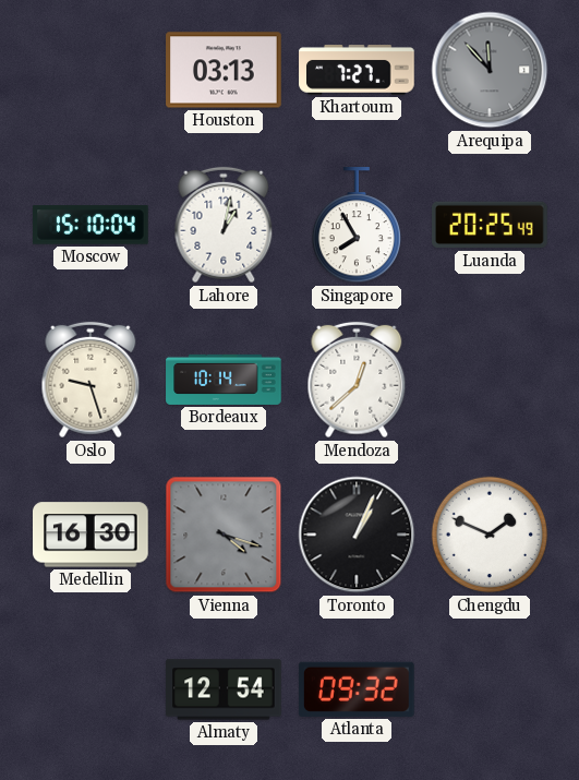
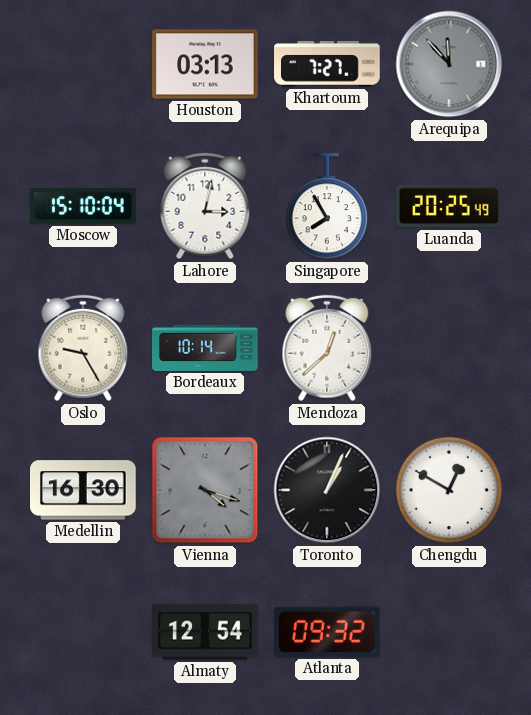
Lahore: 1:02 -> 3:02
Oslo: 9:27 -> 9:25
Chengdu: 1:49 -> 12:50
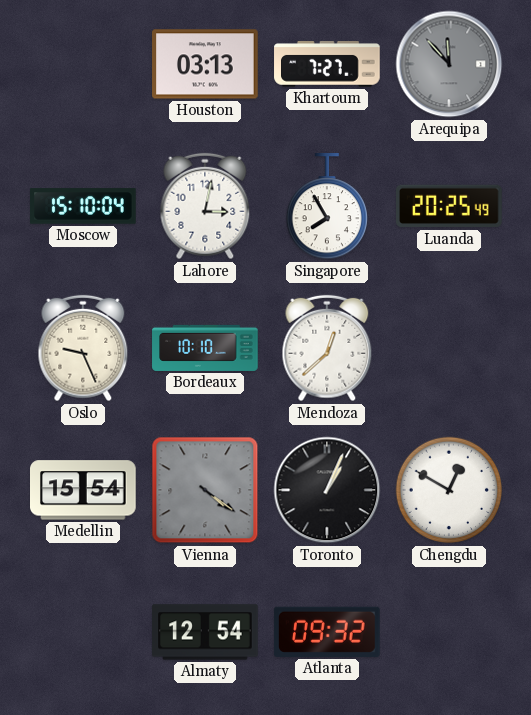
Oslo: 9:25 -> 9:26
Bordeaux: 10:14 -> 10:10
Medellin: 16:30 -> 15:54
Vienna: 4:18 -> 4:21
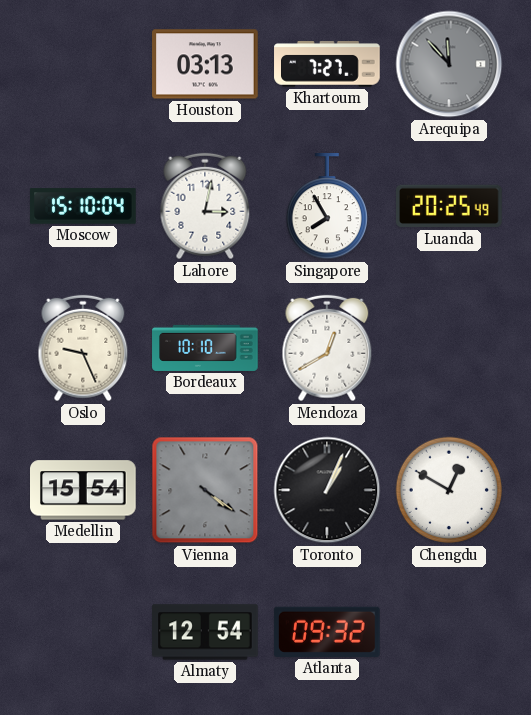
Mendoza: 12:38 -> 12:40
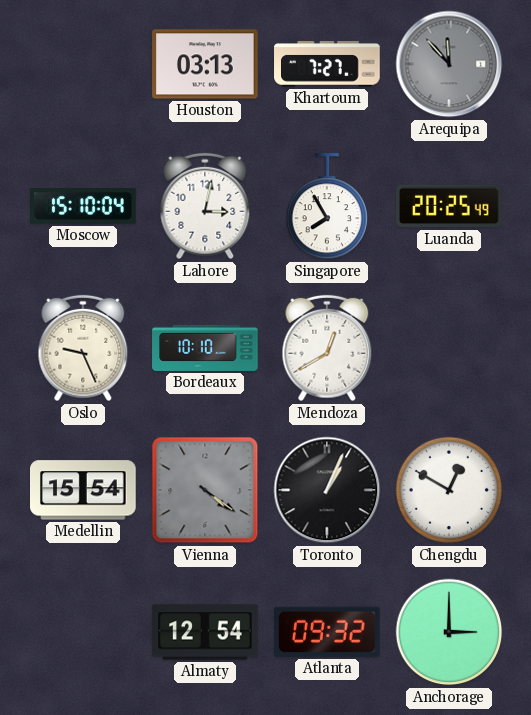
Anchorage: none -> 3:00
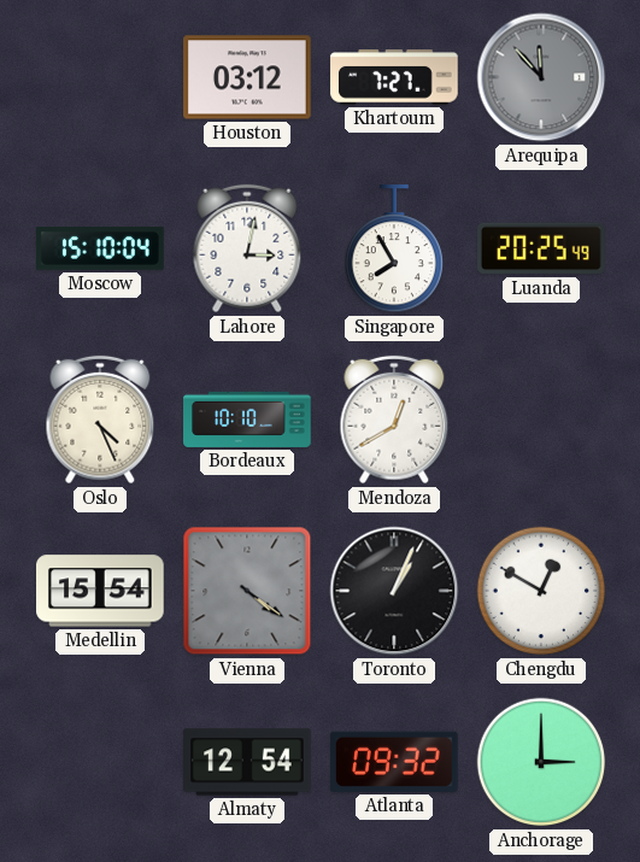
Houston: 03:13 -> 03:12
Oslo: 9:26 -> 4:26
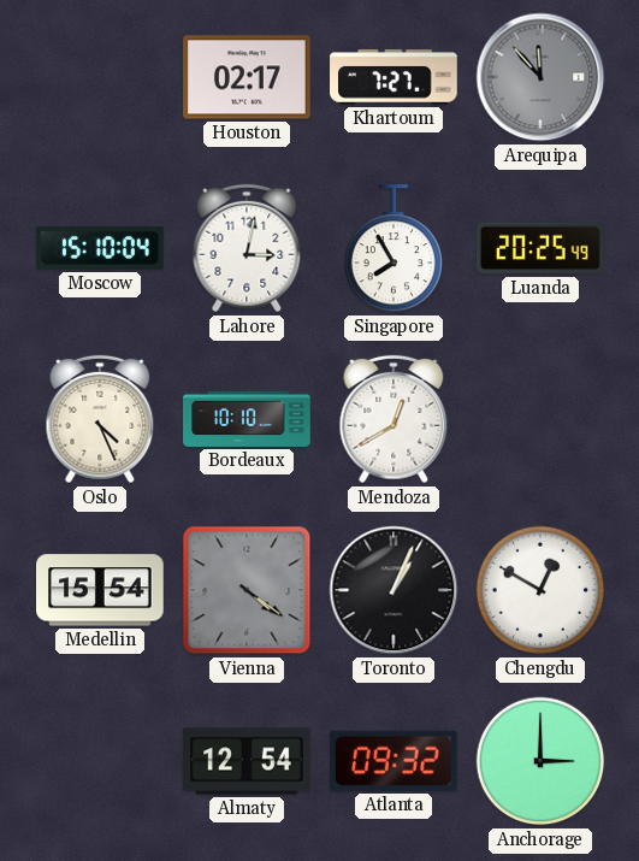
Houston: 03:12 -> 02:17
